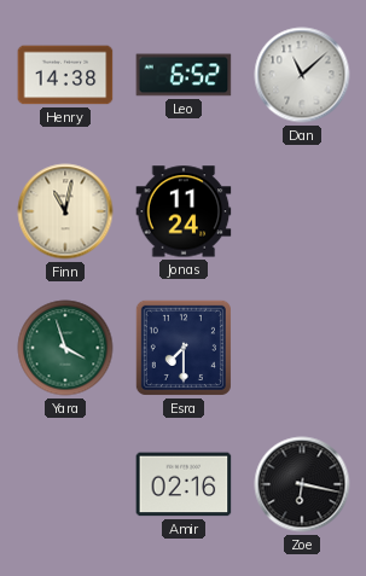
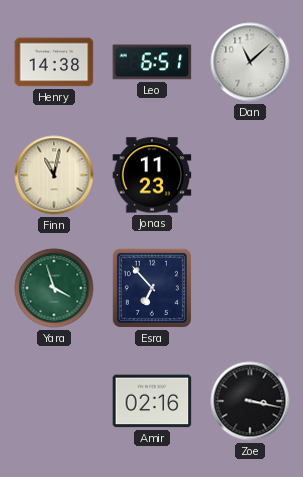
Leo: 6:52 -> 6:51
Jonas: 11:24 -> 11:23
Esra: 7:30 -> 6:53
Zoe: 6:17 -> 3:17
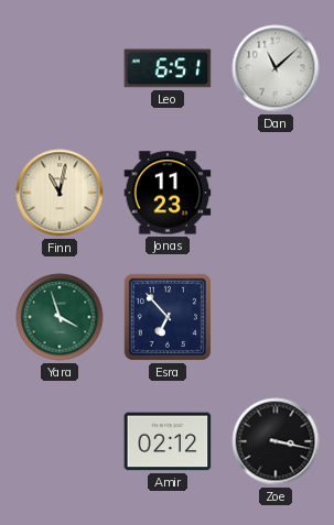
Henry: 14:38 -> none
Amir: 02:16 -> 02:12
